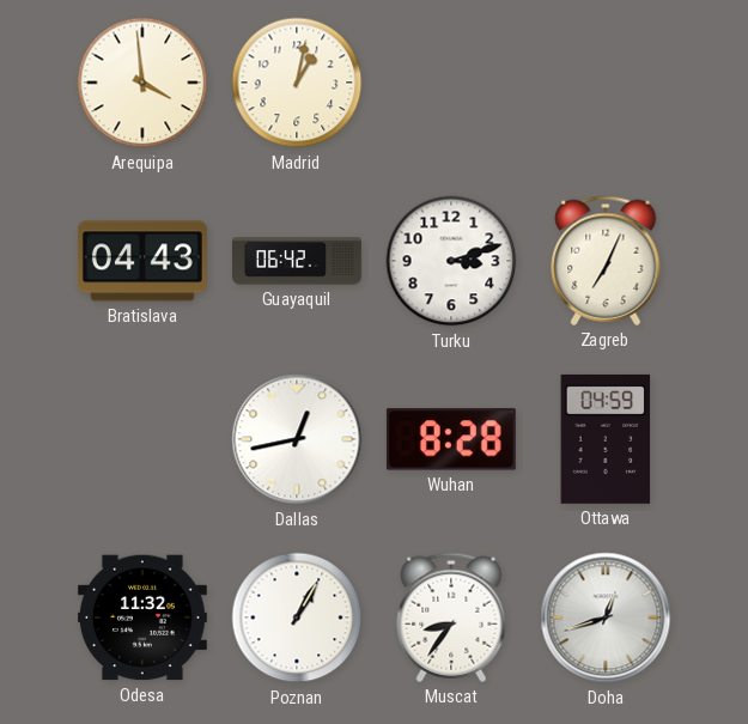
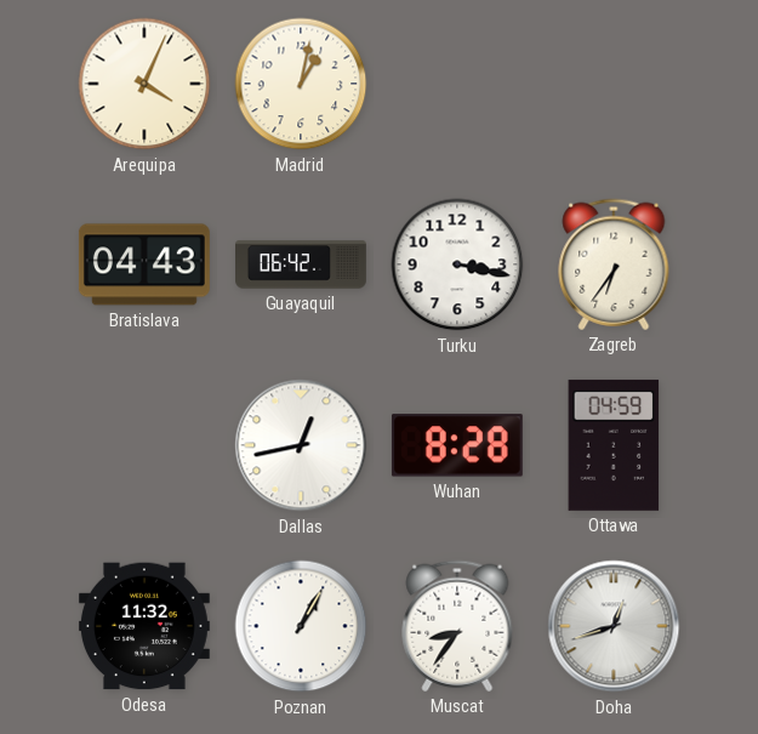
Arequipa: 3:59 -> 4:04
Turku: 3:12 -> 3:17
Zagreb: 7:04 -> 6:36
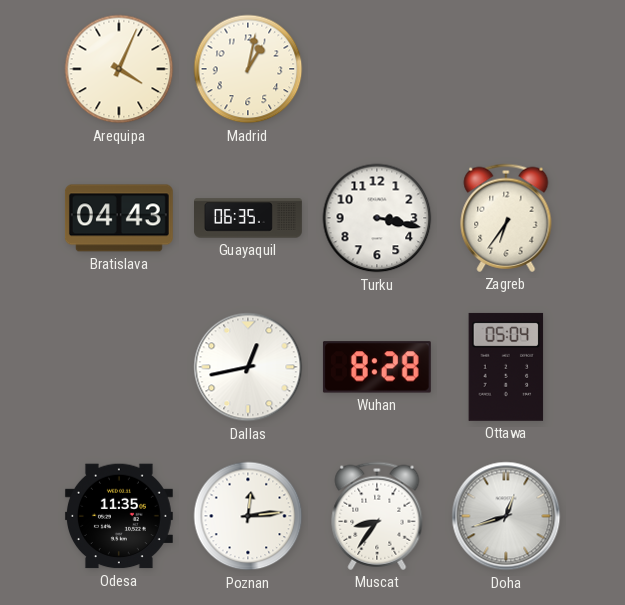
Guayaquil: 06:42 -> 06:35
Ottawa: 04:59 -> 05:04
Odesa: 11:32 -> 11:35
Poznan: 1:05 -> 12:14
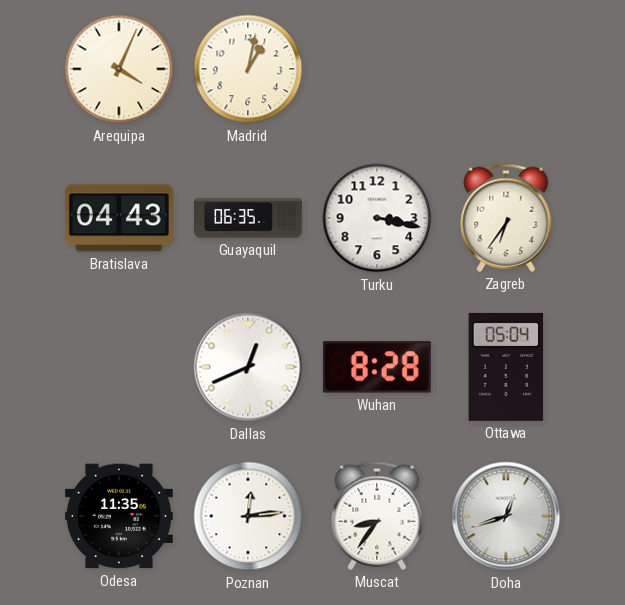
Dallas: 12:43 -> 12:41
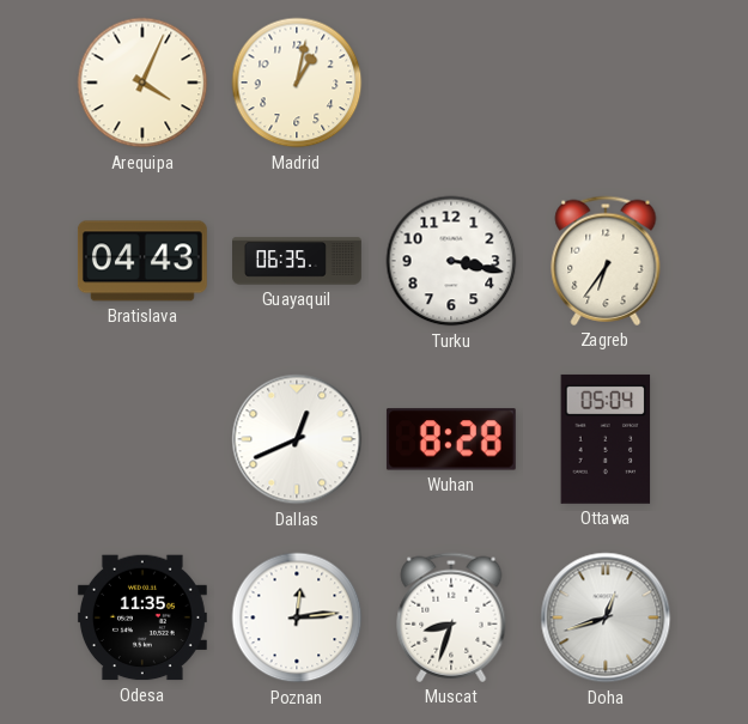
Muscat: 8:36 -> 8:33
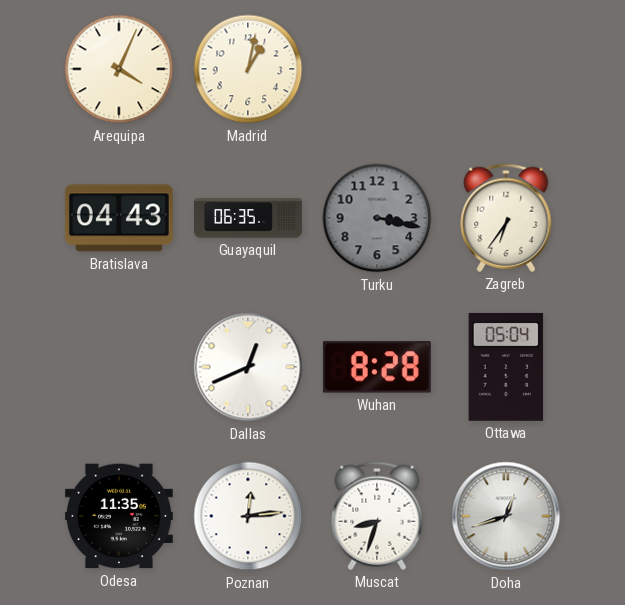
Turku dial: white -> grey
